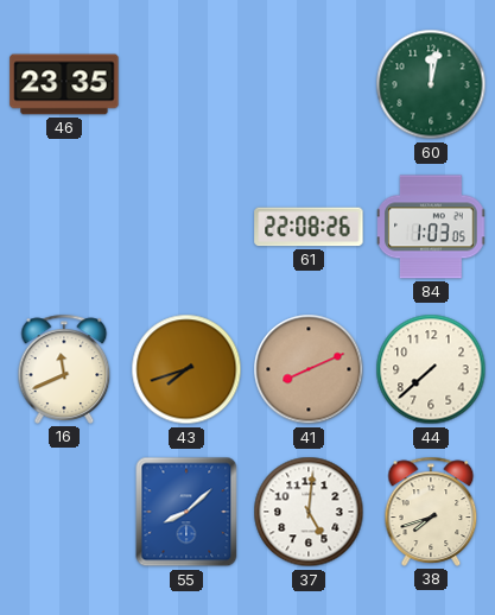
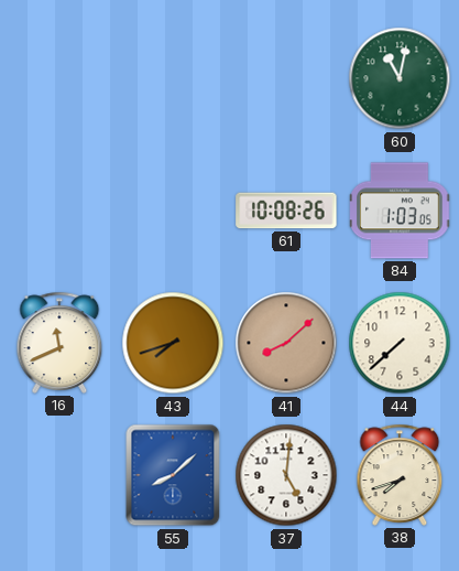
46: 23:35 -> none
60: 12:02 -> 11:02
61: 22:08 -> 10:08
41: 8:11 -> 8:08
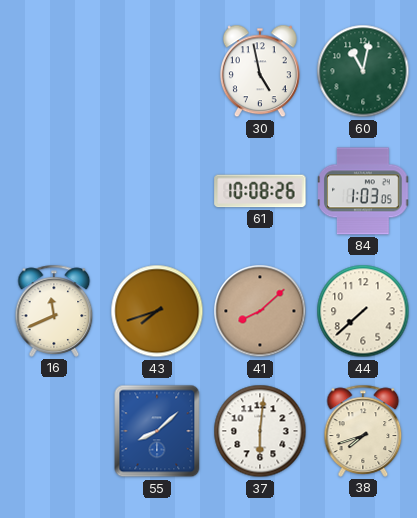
30: none -> 4:58
37: 5:01 -> 6:01
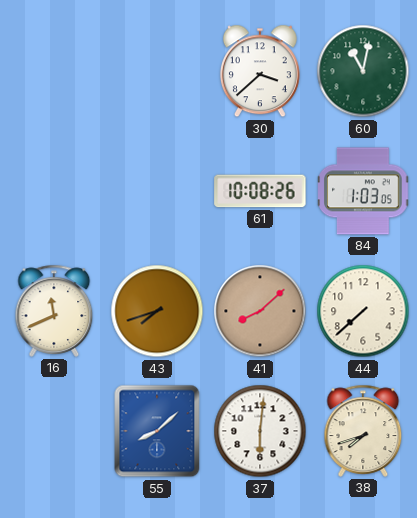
30: 4:58 -> 3:38
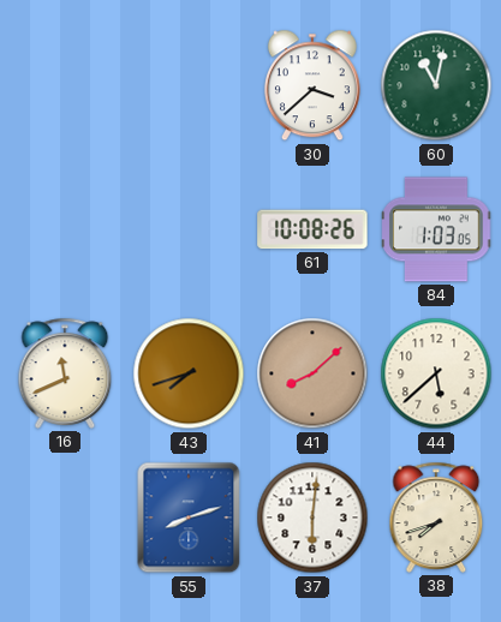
44: 7:38 -> 5:38
55: 8:08 -> 8:12
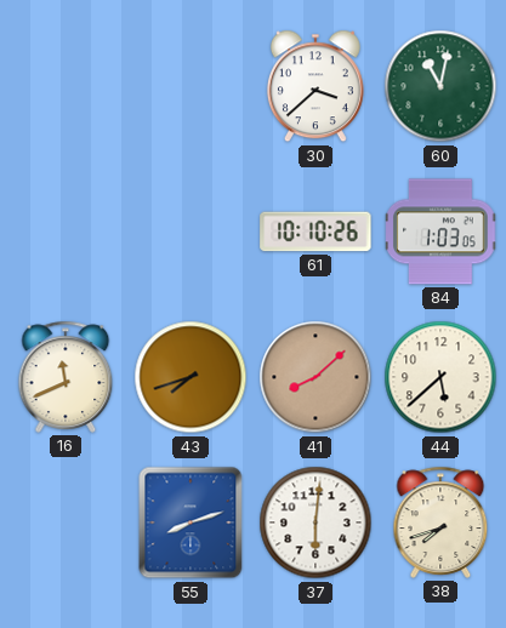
61: 10:08 -> 10:10
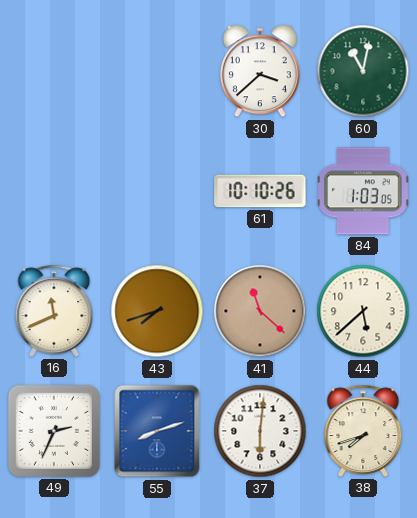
41: 8:08 -> 11:22
49: none -> 2:34
